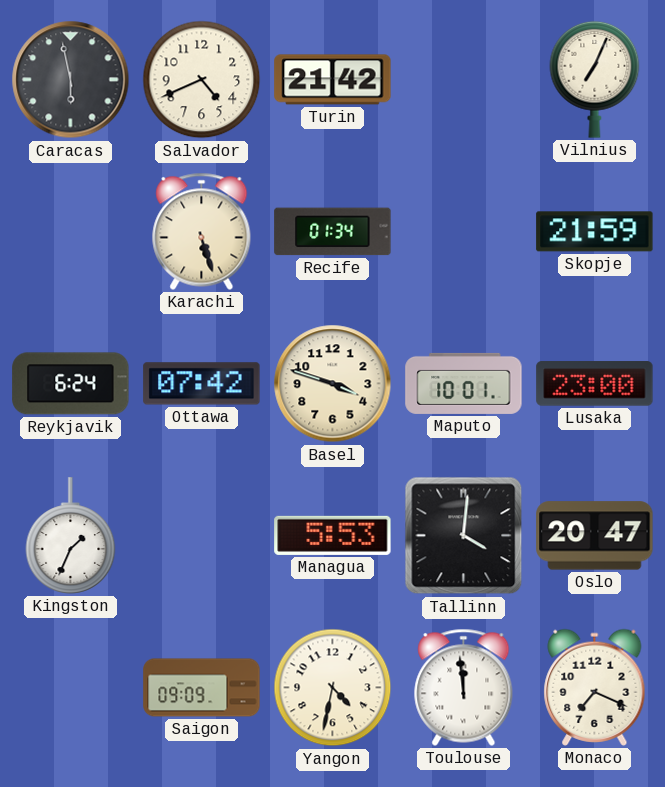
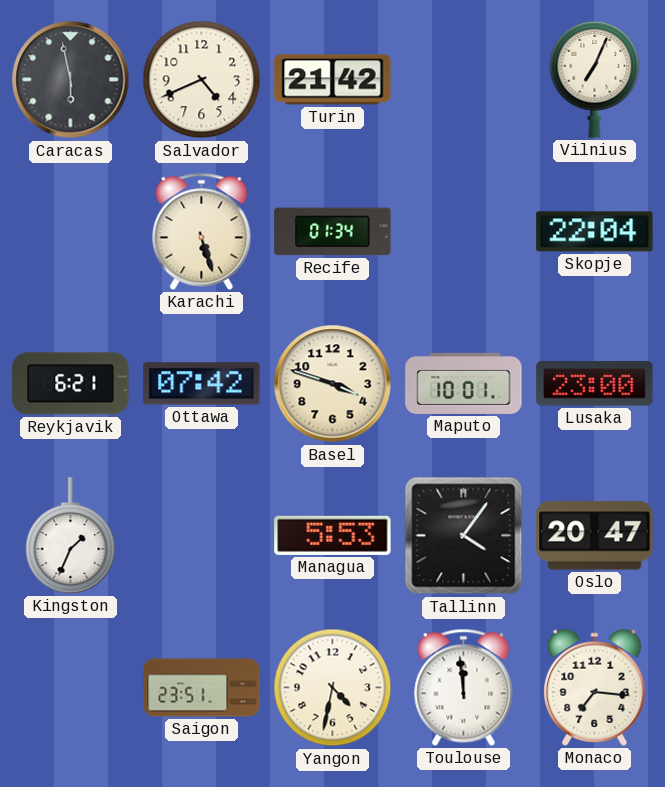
Skopje: 21:59 -> 22:04
Reykjavik: 6:24 -> 6:21
Tallinn: 4:01 -> 4:06
Saigon: 09:09 -> 23:51
Monaco: 7:19 -> 7:16
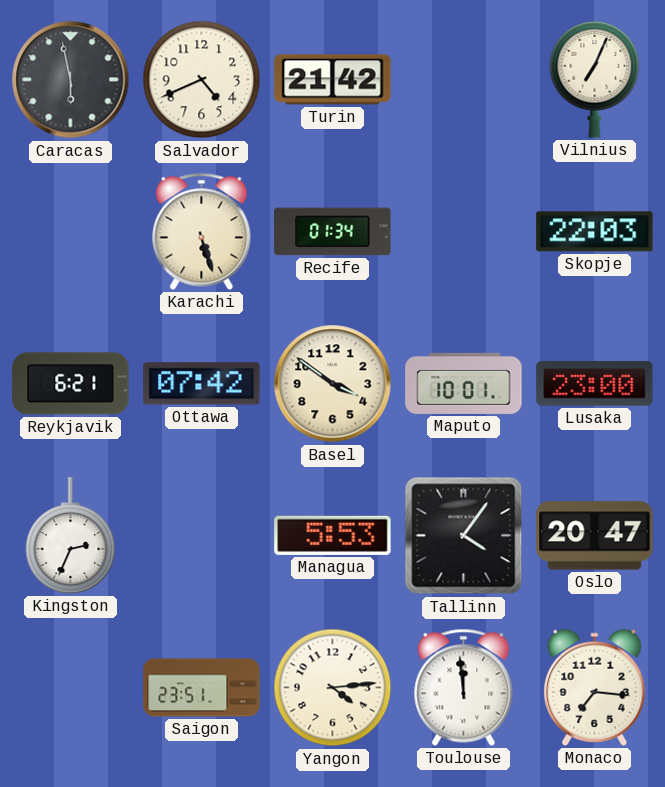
Skopje: 22:04 -> 22:03
Basel: 3:48 -> 3:51
Kingston: 1:34 -> 2:34
Yangon: 4:32 -> 4:14
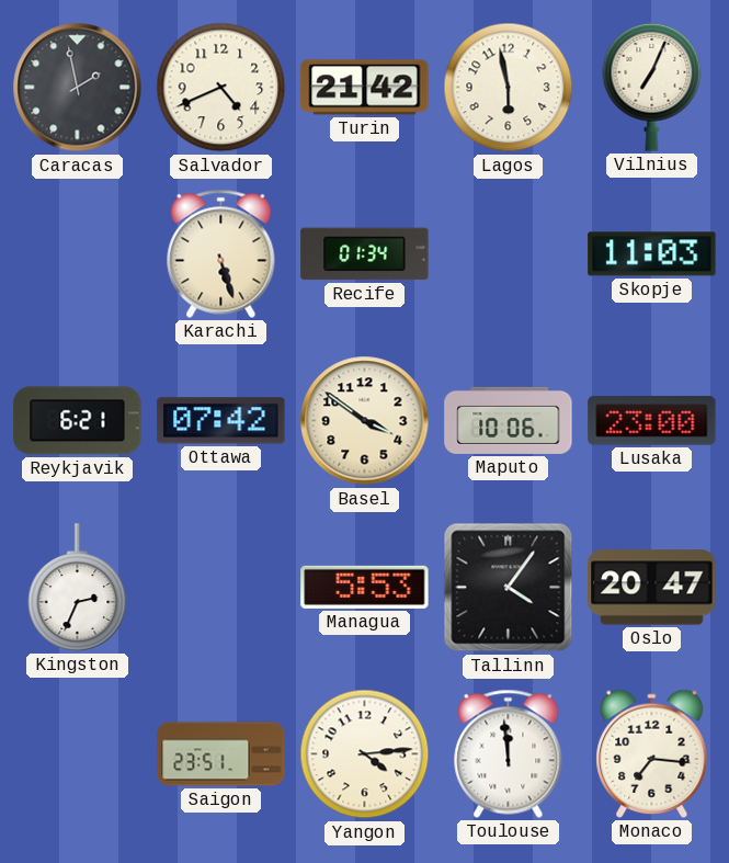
Caracas: 5:58 -> 1:58
Lagos: none -> 5:58
Skopje: 22:03 -> 11:03
Maputo: 10:01 -> 10:06
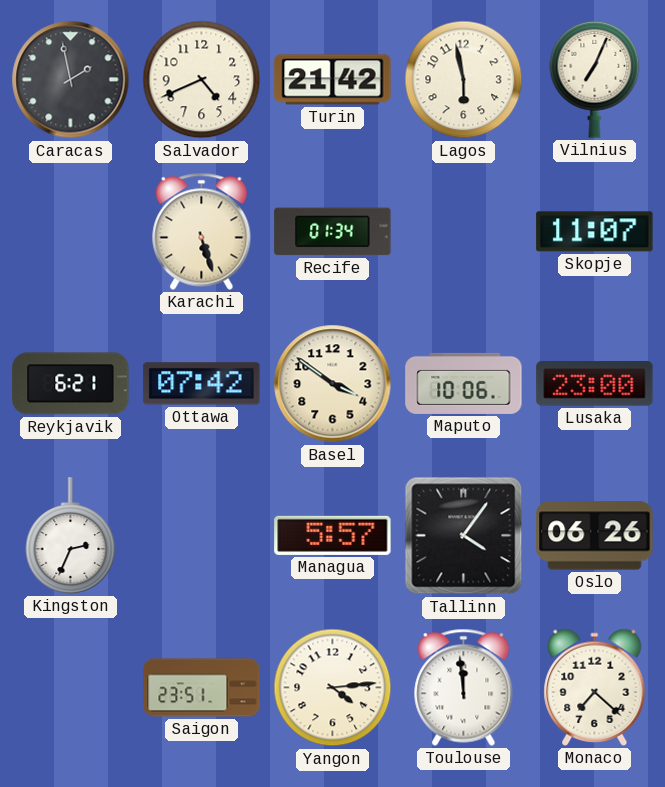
Skopje: 11:03 -> 11:07
Managua: 5:53 -> 5:57
Oslo: 20:47 -> 06:26
Monaco: 7:16 -> 7:22
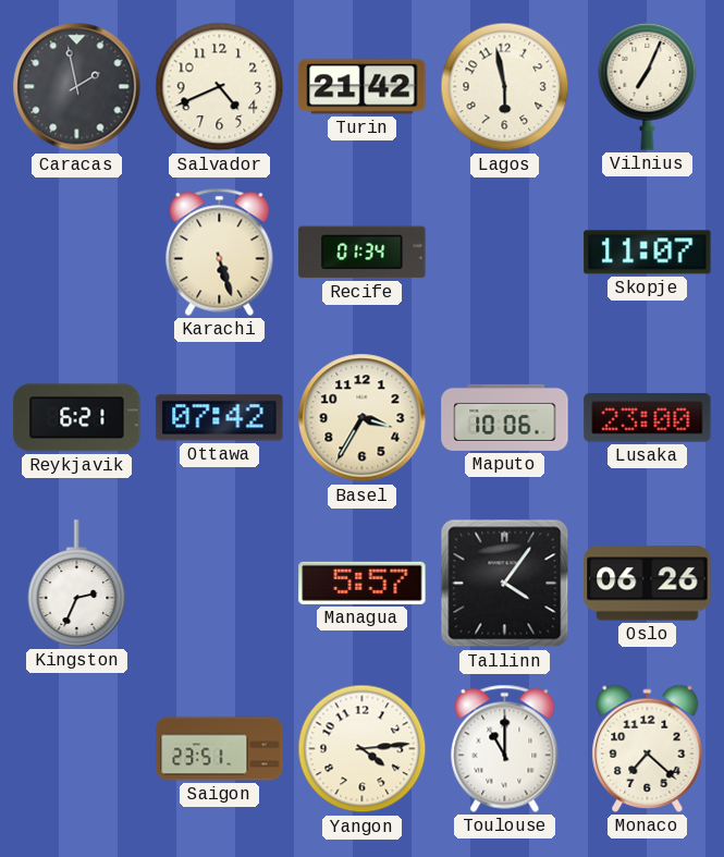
Basel: 3:51 -> 3:35
Toulouse: 11:59 -> 11:00
